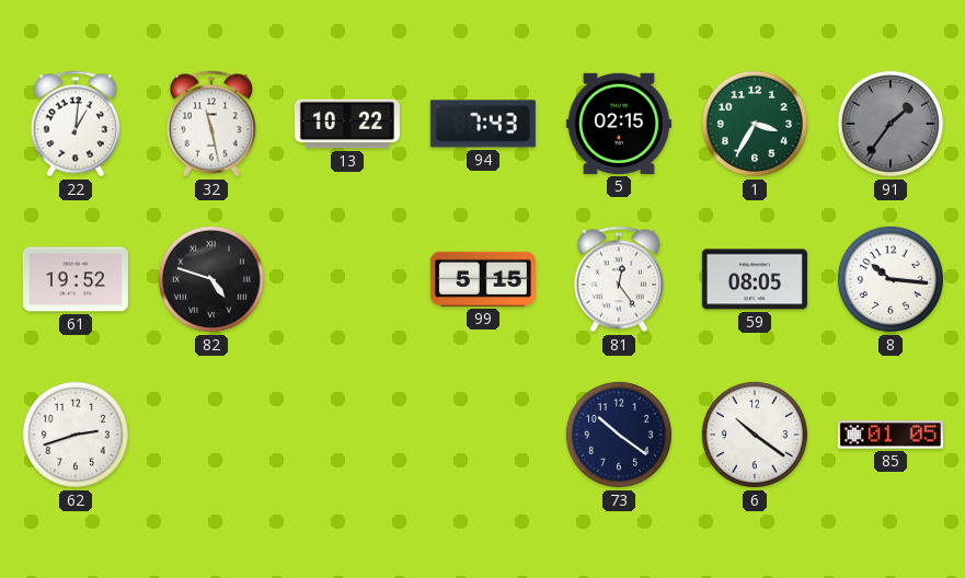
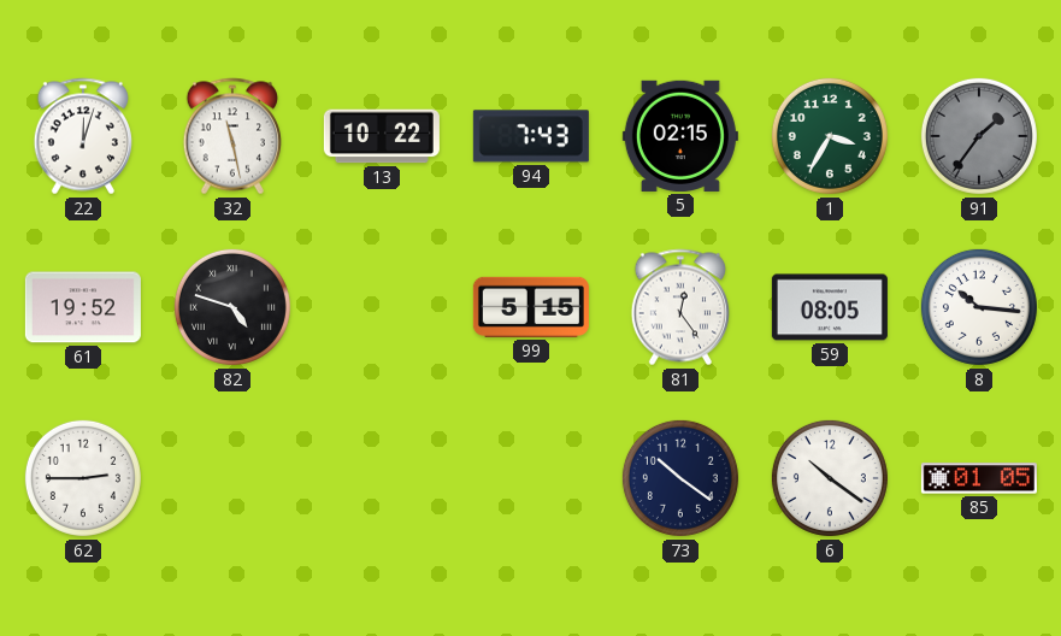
22: 1:01 -> 12:03
62: 2:42 -> 2:45
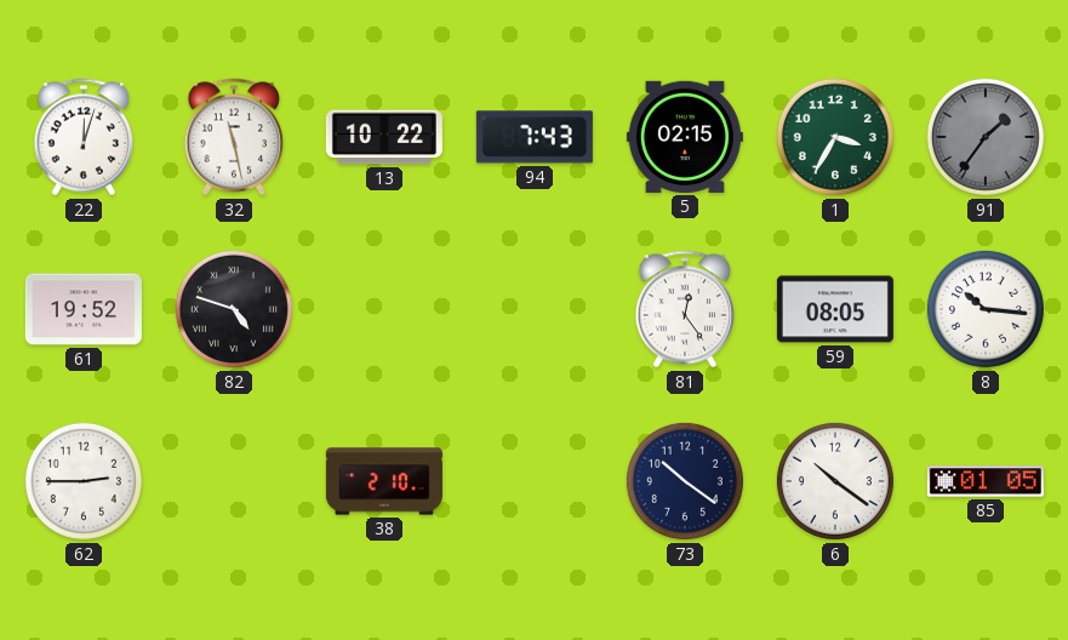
99: 5:15 -> none
38: none -> 2:10
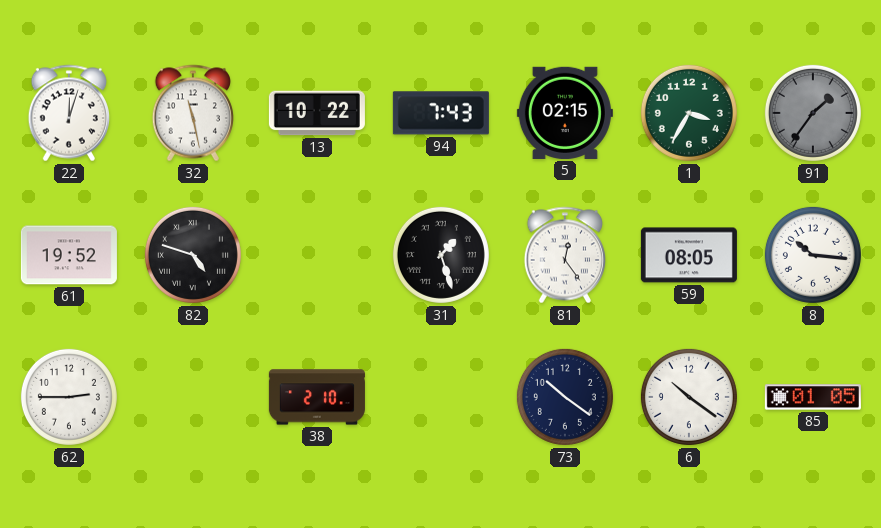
31: none -> 1:27
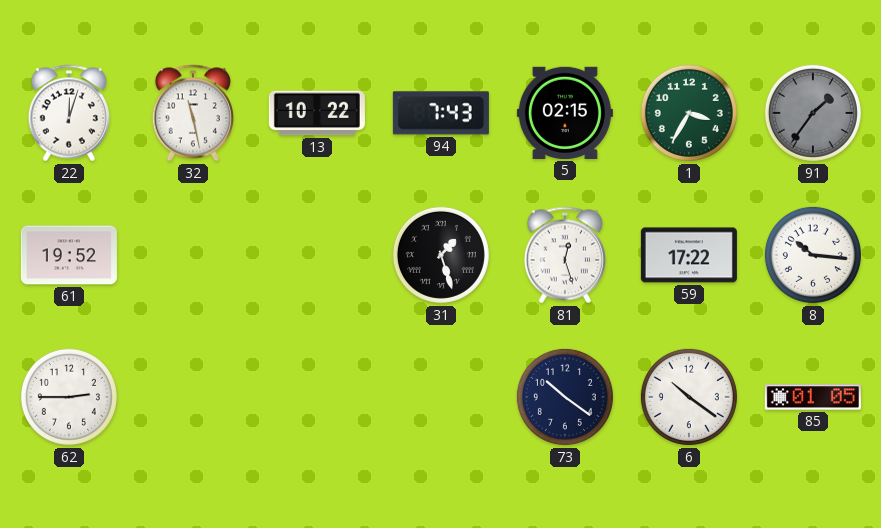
82: 4:48 -> none
81: 12:24 -> 12:27
59: 08:05 -> 17:22
38: 2:10 -> none
